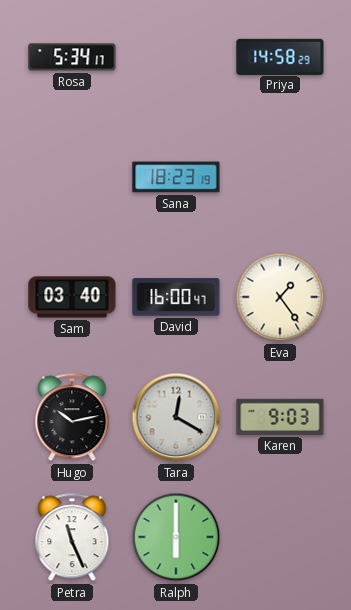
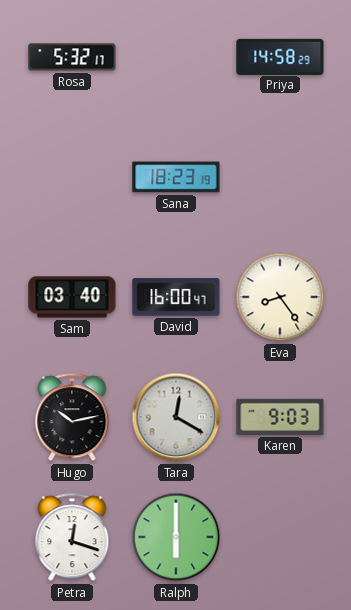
Rosa: 5:34 -> 5:32
Eva: 1:24 -> 8:24
Petra: 11:26 -> 12:18
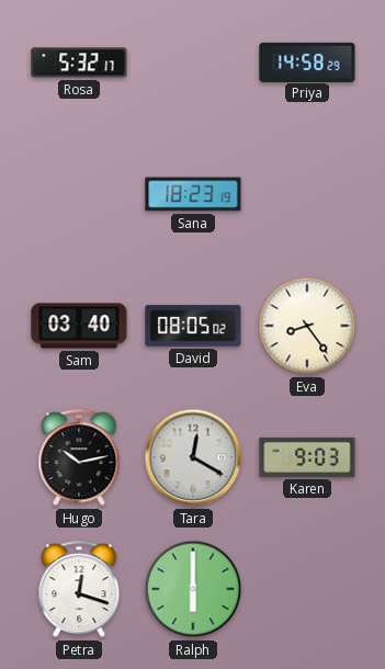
David: 16:00 -> 08:05
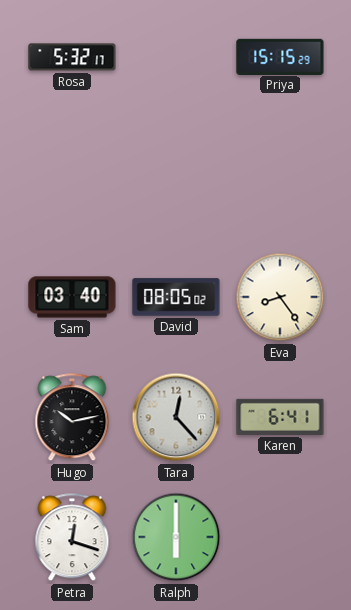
Priya: 14:58 -> 15:15
Sana: 18:23 -> none
Tara: 12:20 -> 12:23
Karen: 9:03 -> 6:41
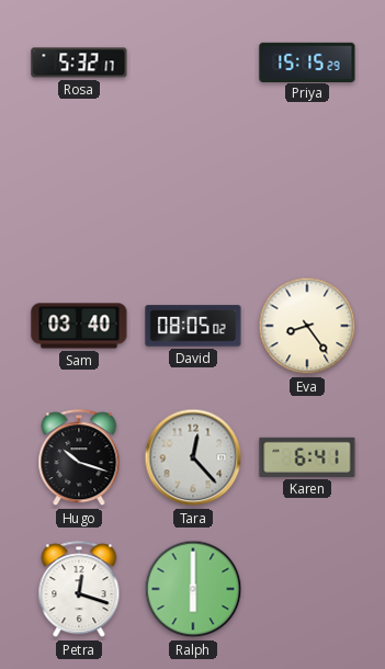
Hugo: 10:13 -> 10:18
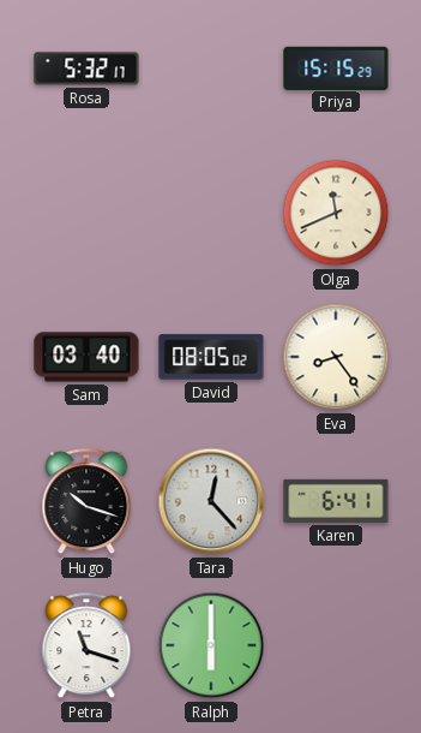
Olga: none -> 11:41
Petra: 12:18 -> 11:18
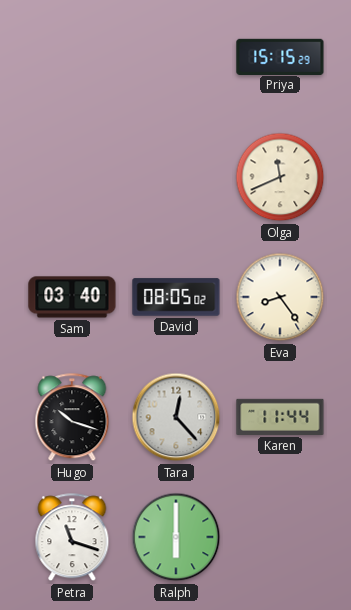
Rosa: 5:32 -> none
Karen: 6:41 -> 11:44
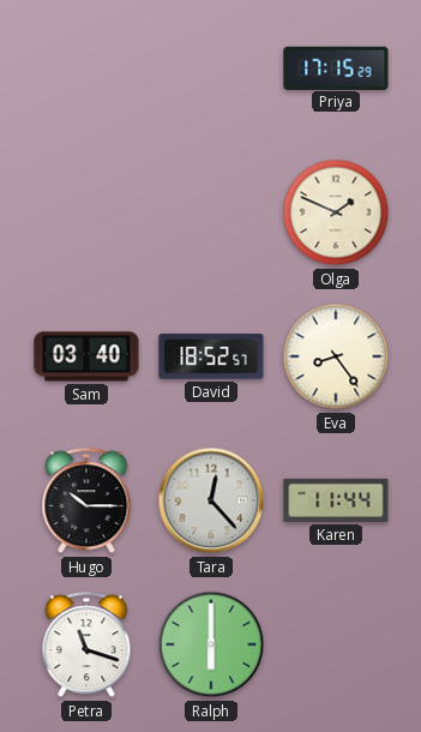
Priya: 15:15 -> 17:15
Olga: 11:41 -> 1:49
David: 08:05 -> 18:52
Hugo: 10:18 -> 10:15
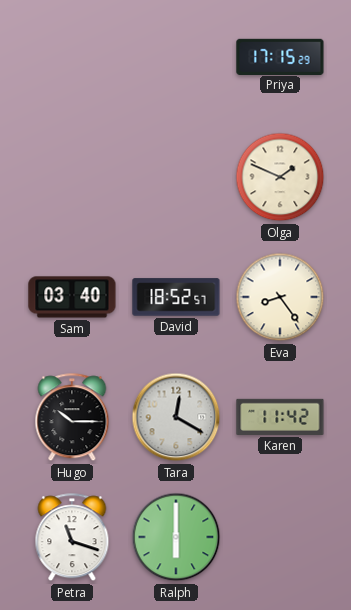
Tara: 12:23 -> 12:20
Karen: 11:44 -> 11:42
